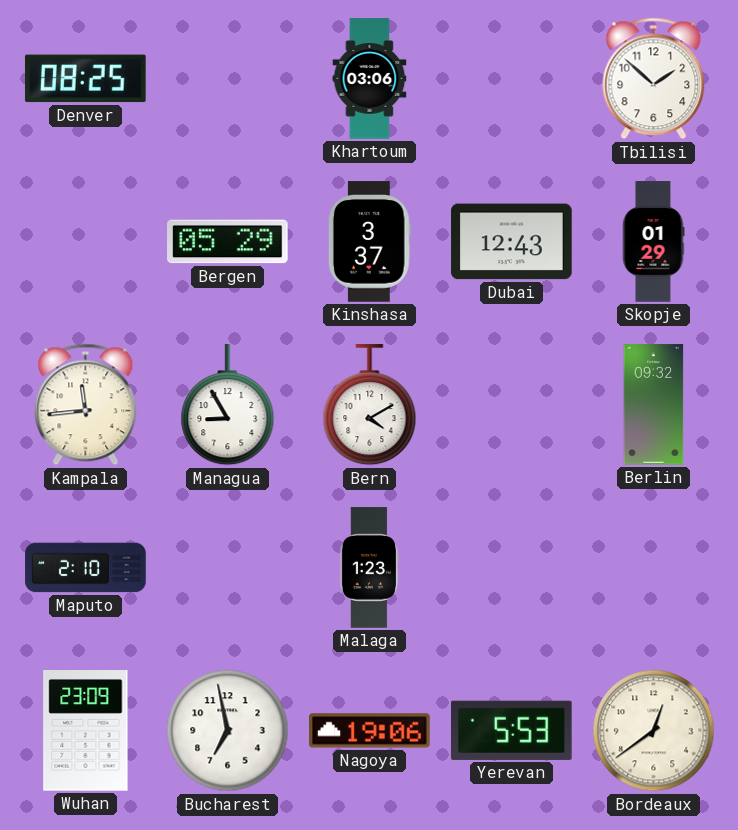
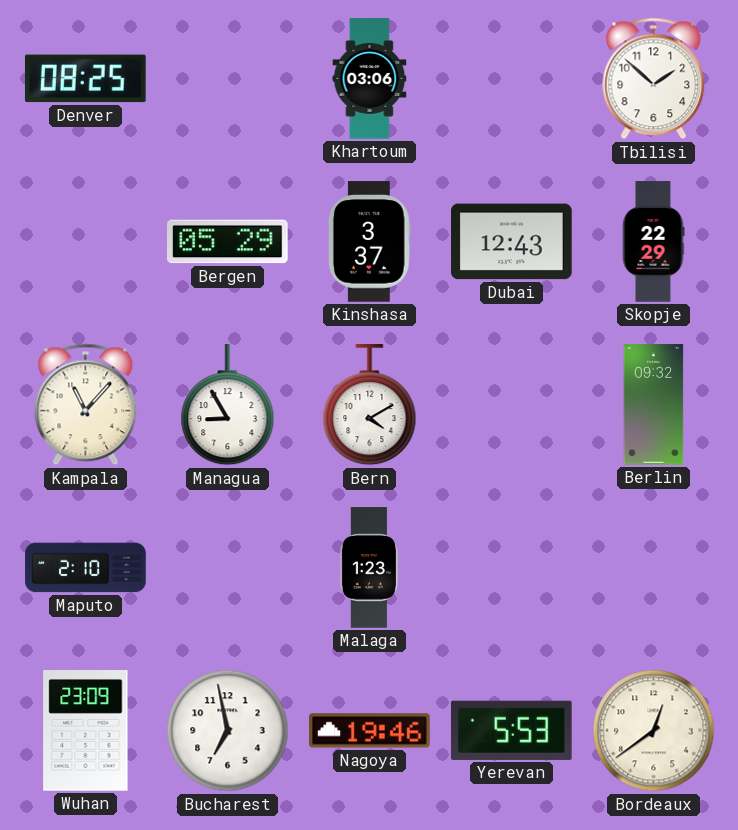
Skopje: 01:29 -> 22:29
Kampala: 11:44 -> 11:07
Nagoya: 19:06 -> 19:46
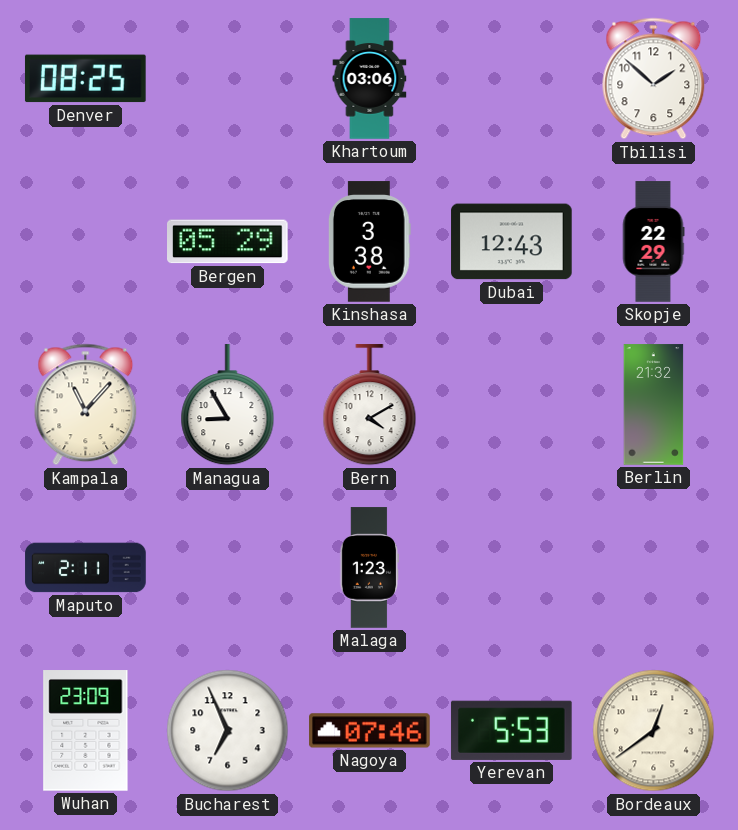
Kinshasa: 3:37 -> 3:38
Berlin: 09:32 -> 21:32
Maputo: 2:10 -> 2:11
Bucharest: 6:58 -> 6:56
Nagoya: 19:46 -> 07:46
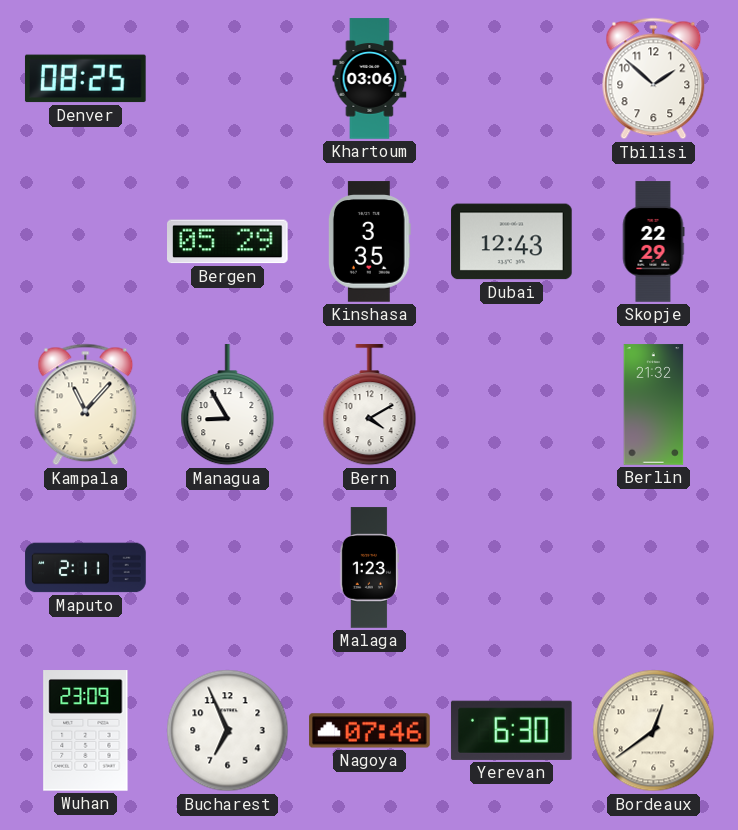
Kinshasa: 3:38 -> 3:35
Yerevan: 5:53 -> 6:30
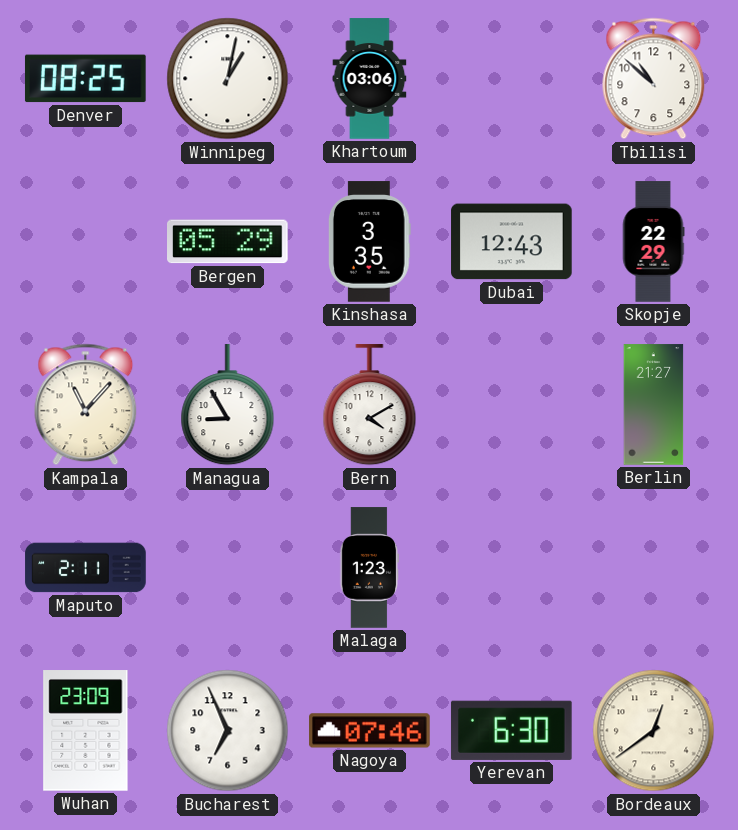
Winnipeg: none -> 1:02
Tbilisi: 1:52 -> 10:52
Berlin: 21:32 -> 21:27
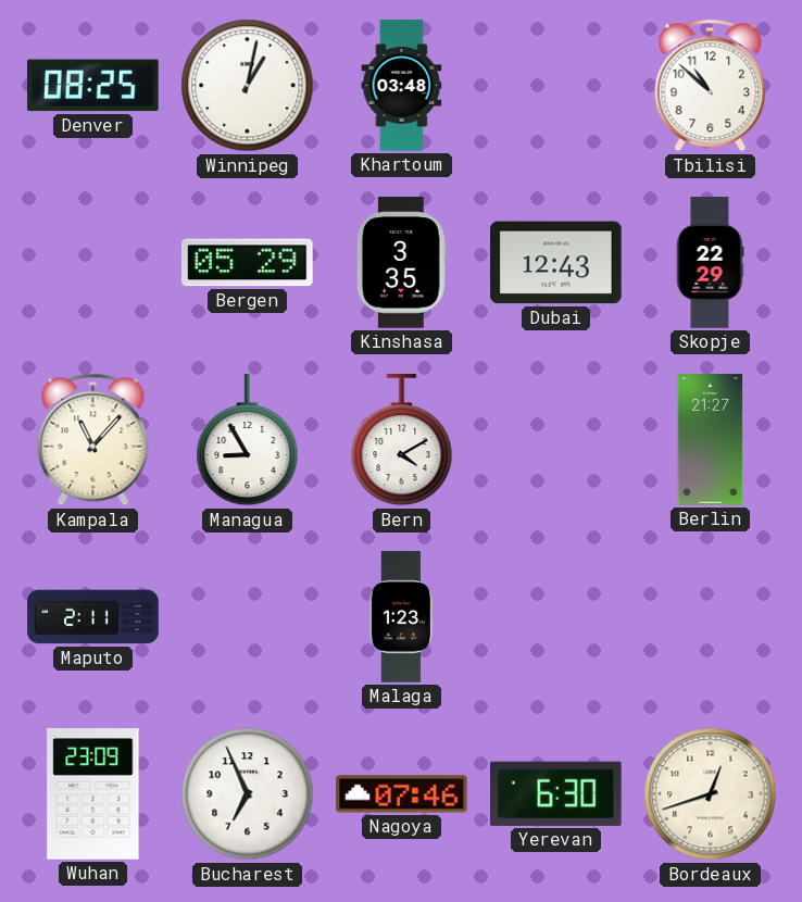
Khartoum: 03:06 -> 03:48
Bordeaux: 12:39 -> 12:42
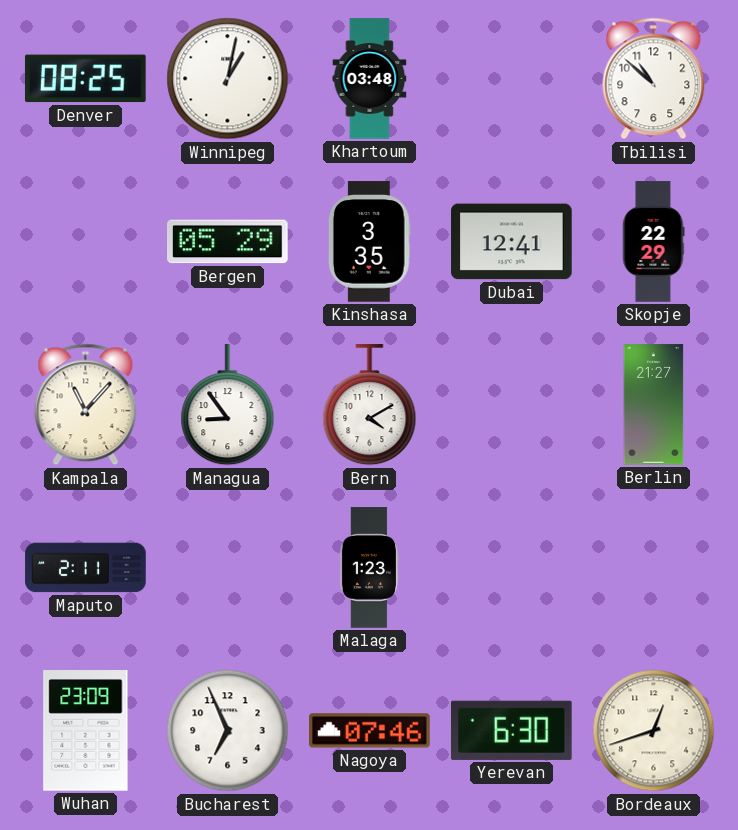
Dubai: 12:43 -> 12:41
Managua: 8:55 -> 8:54
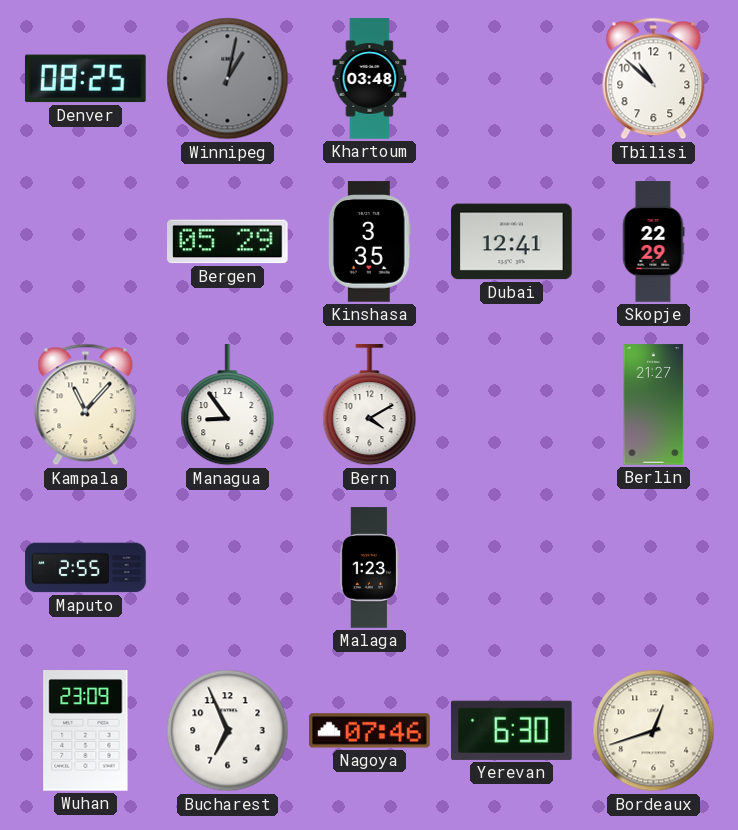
Winnipeg dial: white -> grey
Maputo: 2:11 -> 2:55
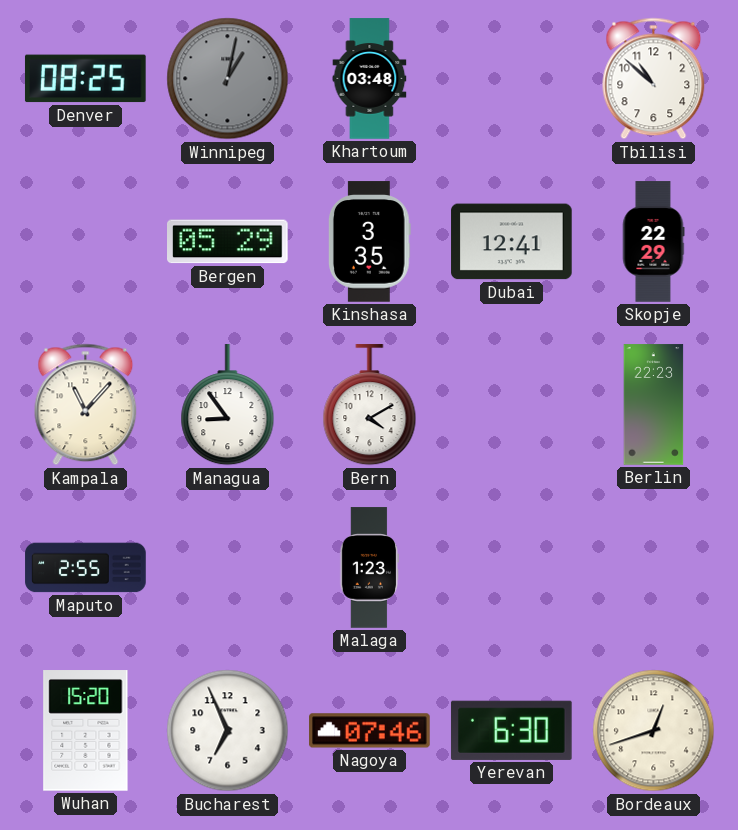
Berlin: 21:27 -> 22:23
Wuhan: 23:09 -> 15:20
